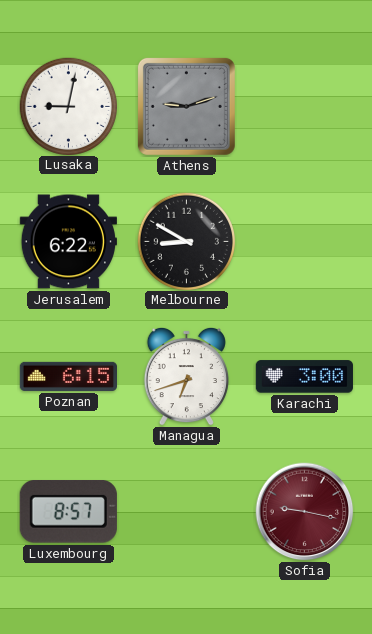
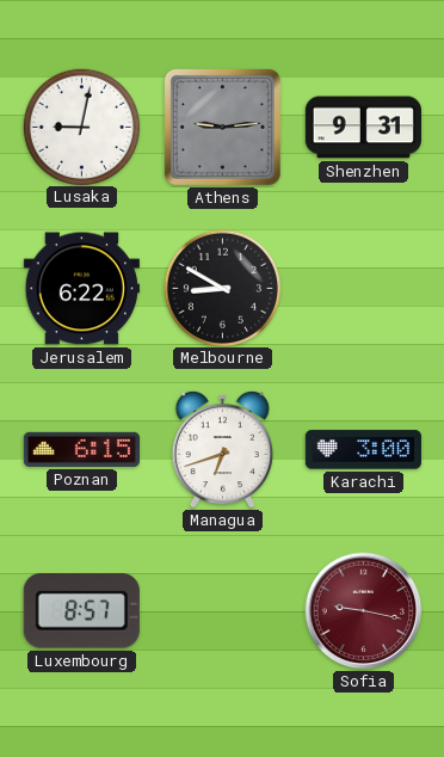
Athens: 9:12 -> 9:14
Shenzhen: none -> 9:31
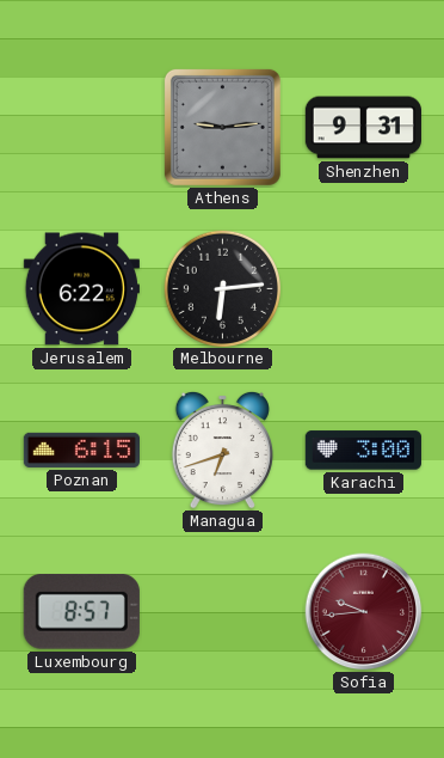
Lusaka: 9:02 -> none
Melbourne: 8:50 -> 6:14
Sofia: 9:17 -> 9:44
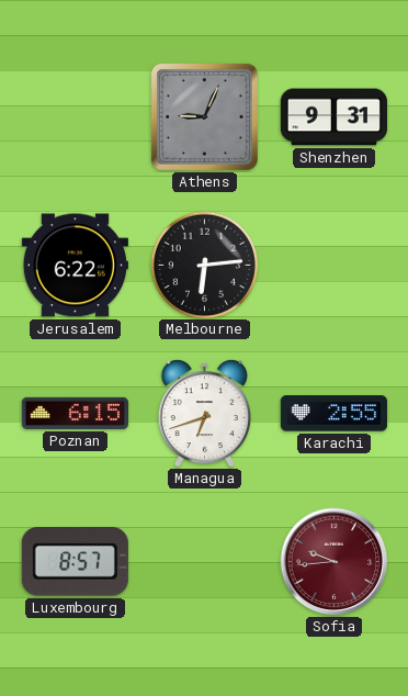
Athens: 9:14 -> 9:04
Karachi: 3:00 -> 2:55
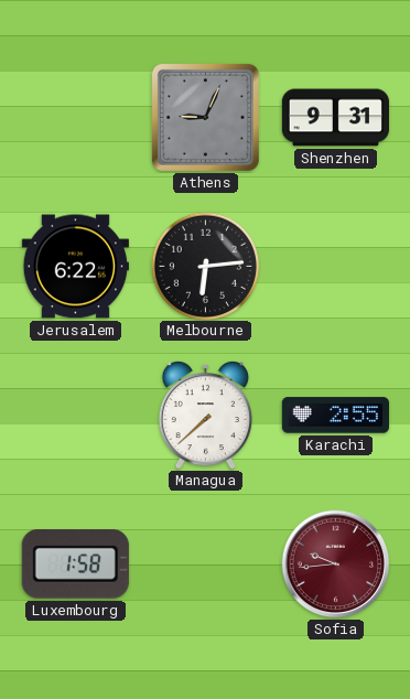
Poznan: 6:15 -> none
Managua: 6:42 -> 7:38
Luxembourg: 8:57 -> 1:58
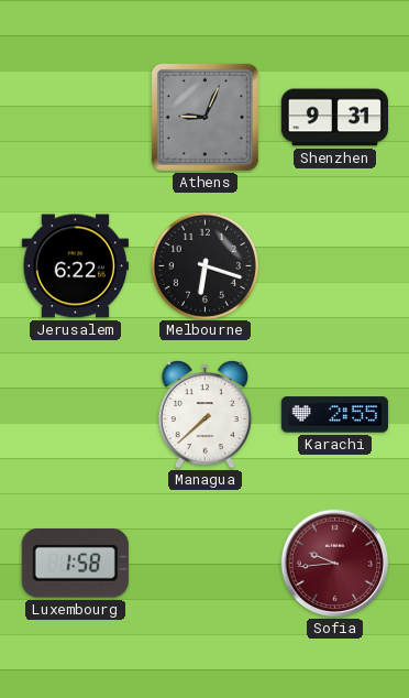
Melbourne: 6:14 -> 6:18
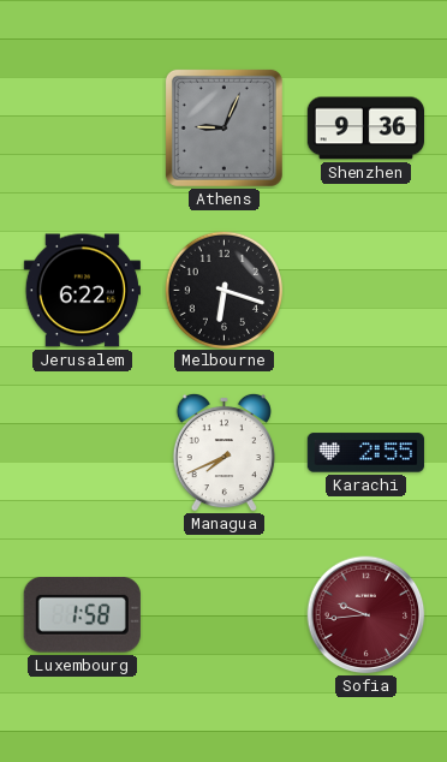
Shenzhen: 9:31 -> 9:36
Managua: 7:38 -> 7:41
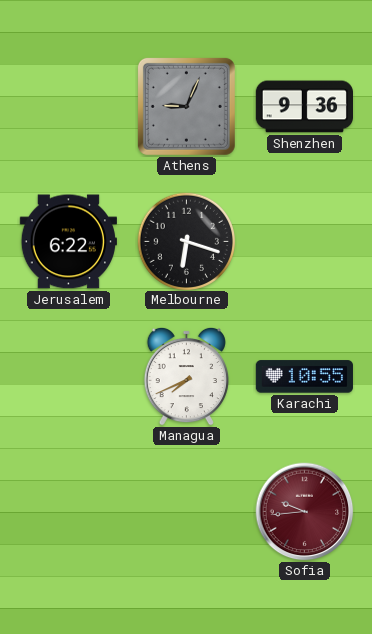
Karachi: 2:55 -> 10:55
Luxembourg: 1:58 -> none
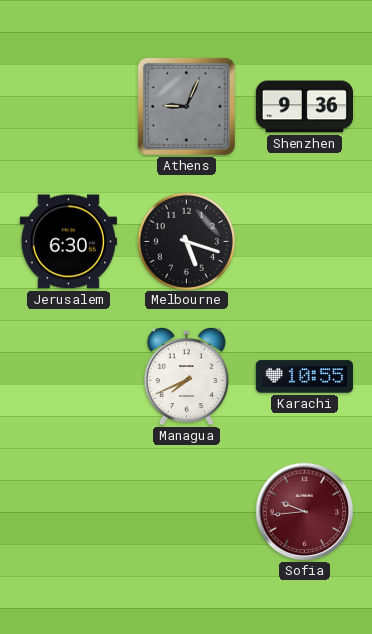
Jerusalem: 6:22 -> 6:30
Melbourne: 6:18 -> 5:18
